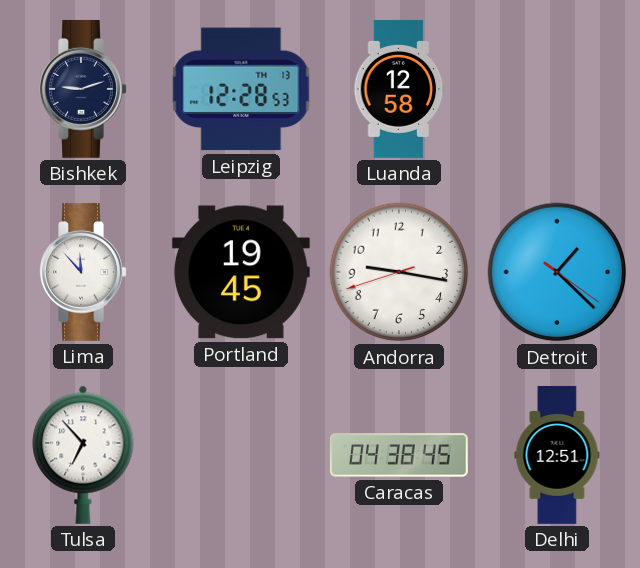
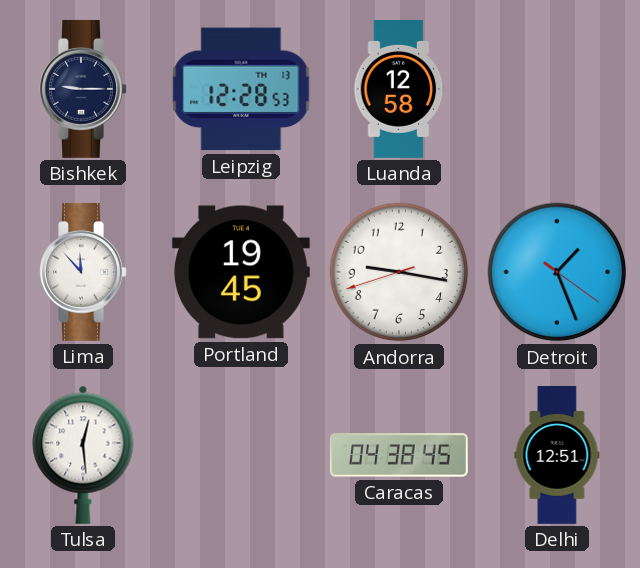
Bishkek: 9:12 -> 9:15
Detroit: 1:22 -> 1:26
Tulsa: 6:53 -> 12:29
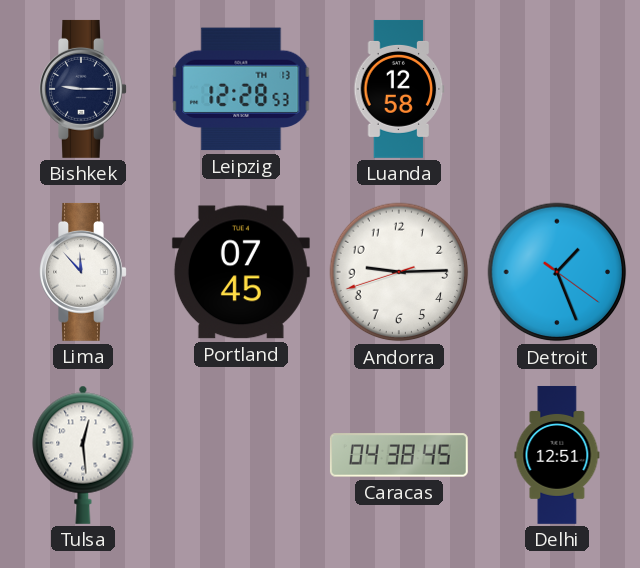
Portland: 19:45 -> 07:45
Andorra: 9:16 -> 9:14
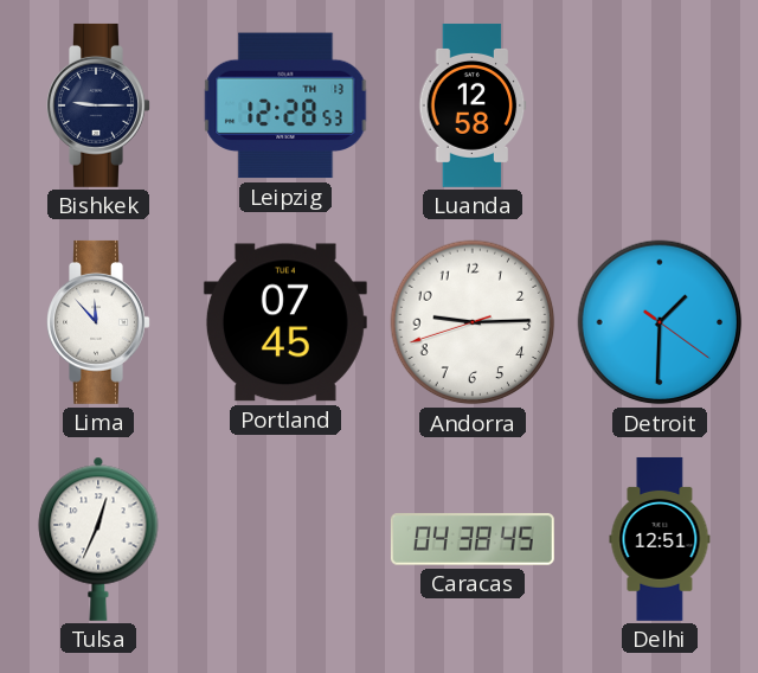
Detroit: 1:26 -> 1:30
Tulsa: 12:29 -> 12:34
